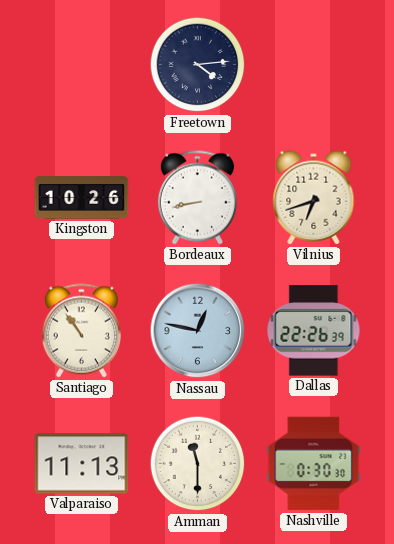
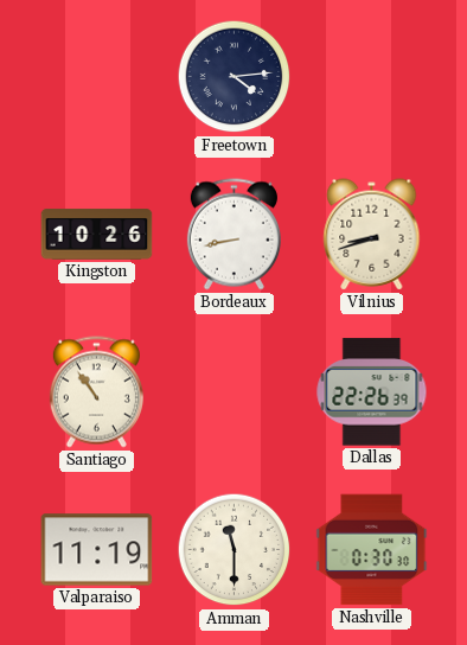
Vilnius: 6:42 -> 8:42
Nassau: 12:47 -> none
Valparaiso: 11:13 -> 11:19
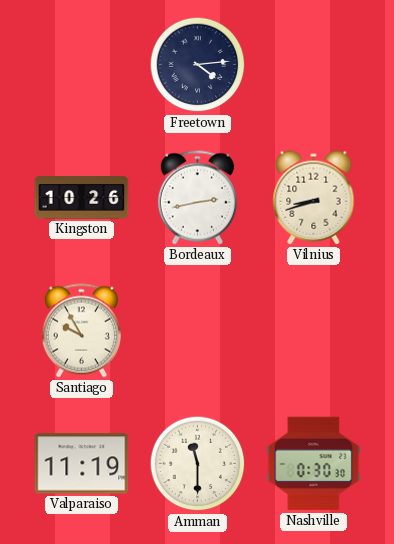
Bordeaux: 8:43 -> 2:43
Santiago: 10:54 -> 9:55
Dallas: 22:26 -> none
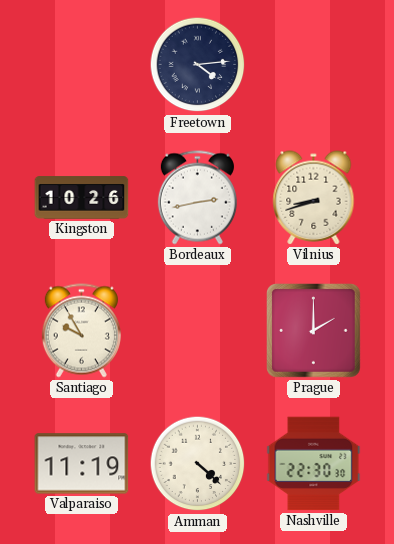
Prague: none -> 2:00
Amman: 11:30 -> 4:22
Nashville: 0:30 -> 22:30
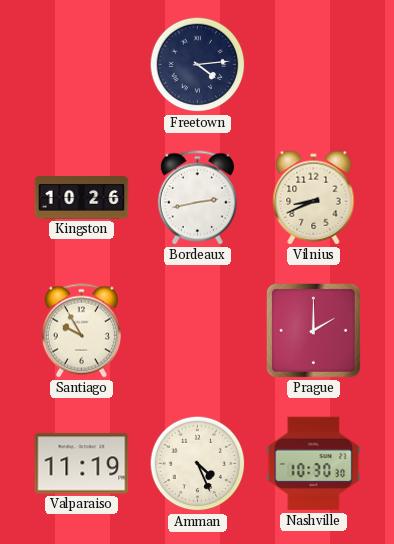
Vilnius: 8:42 -> 8:41
Amman: 4:22 -> 4:26
Nashville: 22:30 -> 10:30
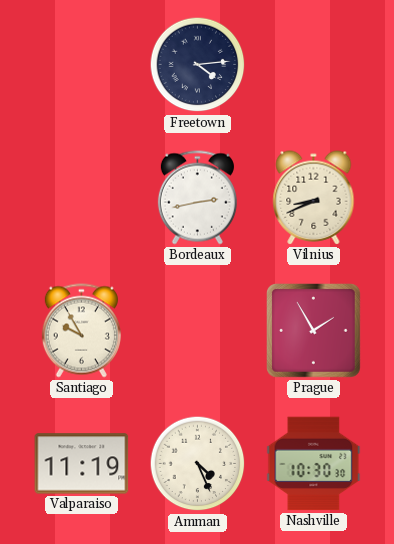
Kingston: 10:26 -> none
Prague: 2:00 -> 1:55
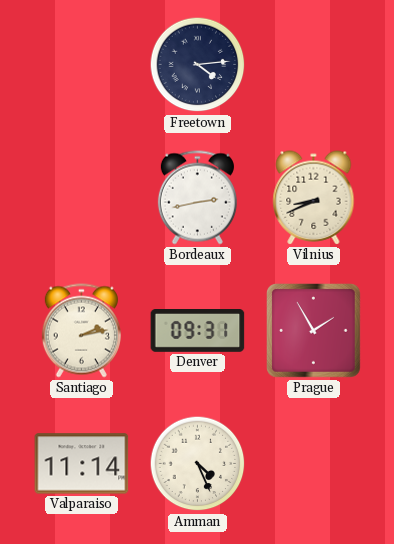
Santiago: 9:55 -> 2:13
Denver: none -> 09:31
Valparaiso: 11:19 -> 11:14
Nashville: 10:30 -> none
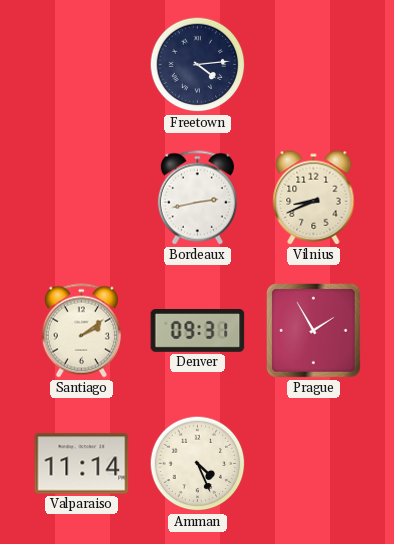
Santiago: 2:13 -> 2:09
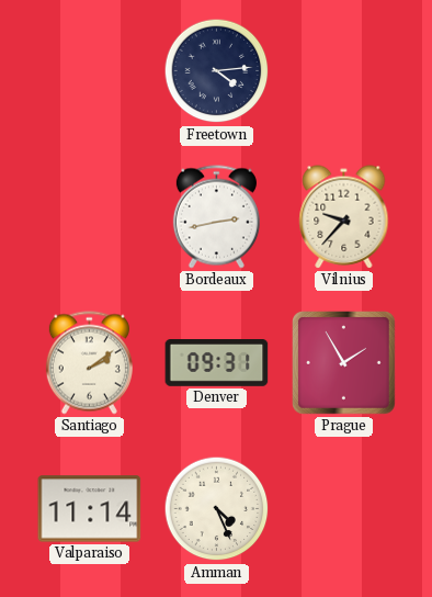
Vilnius: 8:41 -> 9:37
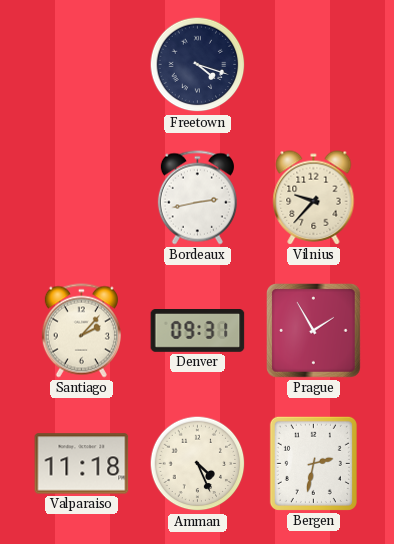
Freetown: 4:14 -> 4:18
Santiago: 2:09 -> 2:07
Valparaiso: 11:14 -> 11:18
Bergen: none -> 2:32
